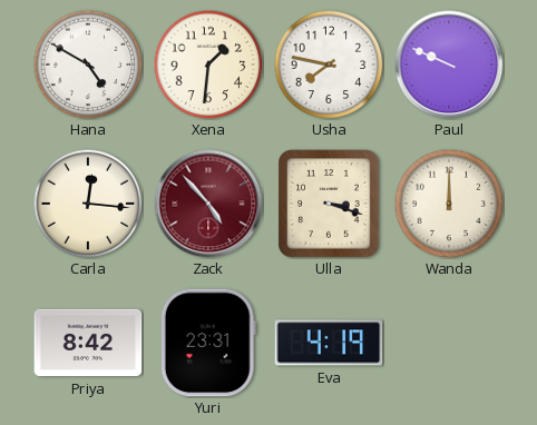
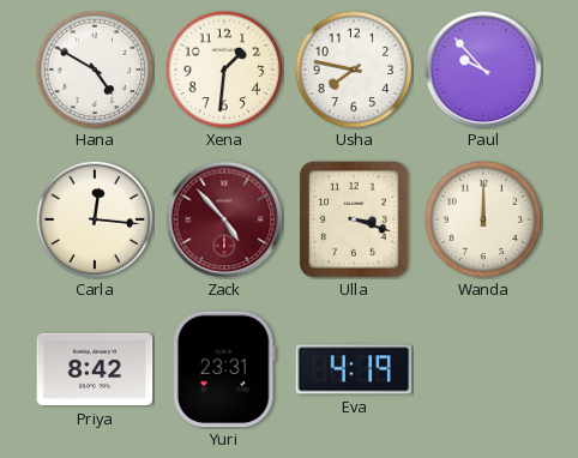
Paul: 9:49 -> 9:53
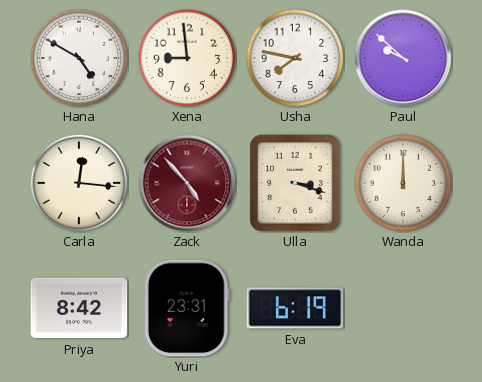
Xena: 1:31 -> 8:59
Paul: 9:53 -> 9:52
Eva: 4:19 -> 6:19
